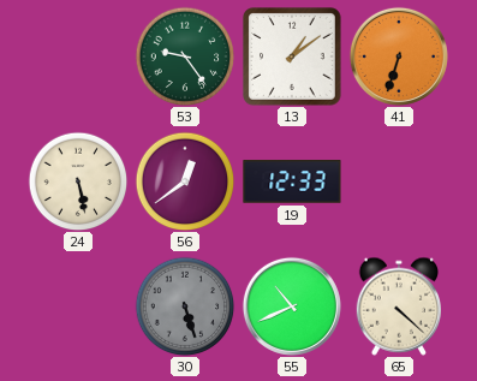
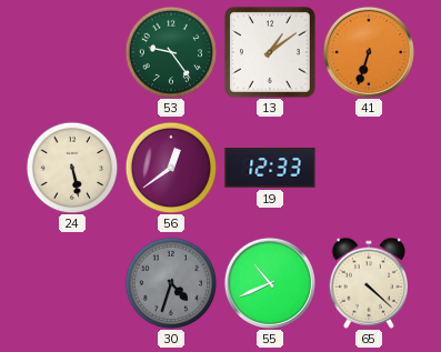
30: 5:27 -> 4:33
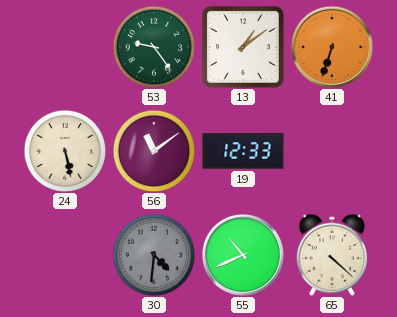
56: 12:39 -> 11:09
30: 4:33 -> 4:31
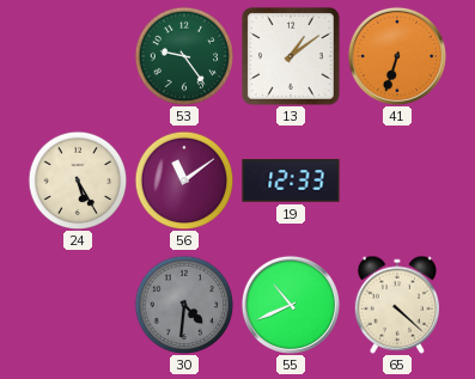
24: 5:28 -> 5:25
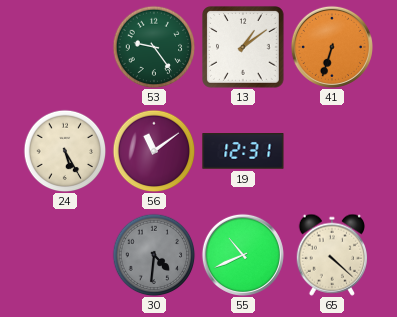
19: 12:33 -> 12:31
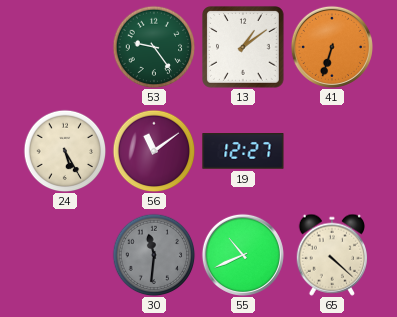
19: 12:31 -> 12:27
30: 4:31 -> 11:31
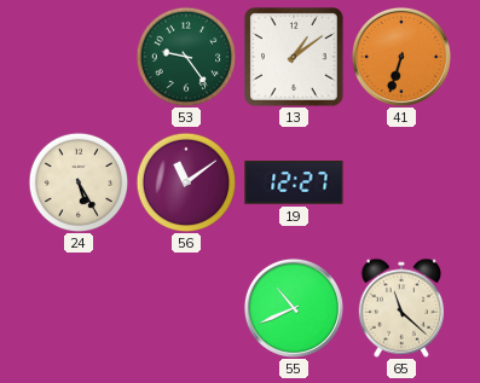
30: 11:31 -> none
65: 4:22 -> 11:22
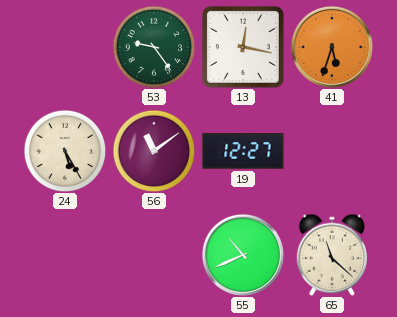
13: 1:09 -> 12:17
41: 6:33 -> 5:33
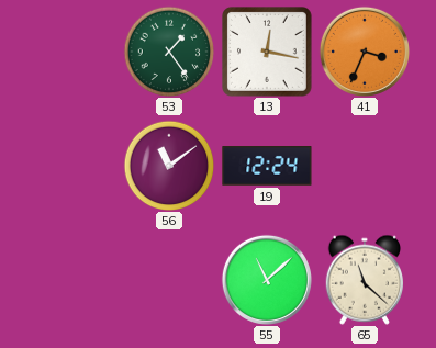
53: 9:24 -> 1:24
41: 5:33 -> 3:34
24: 5:25 -> none
19: 12:27 -> 12:24
55: 10:41 -> 11:08
